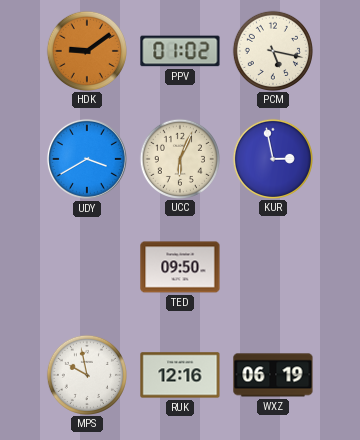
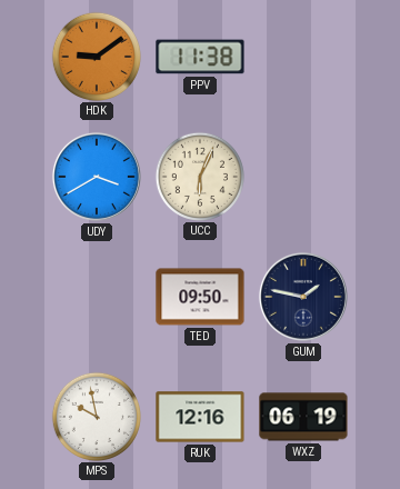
PPV: 01:02 -> 11:38
PCM: 5:17 -> none
KUR: 2:58 -> none
GUM: none -> 1:47
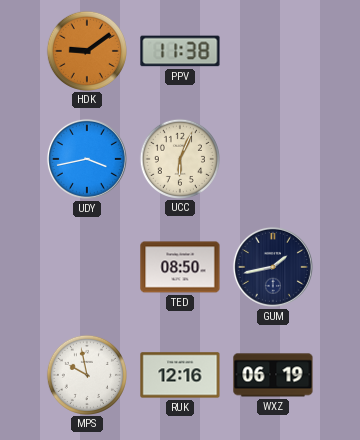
UDY: 3:40 -> 3:43
TED: 09:50 -> 08:50
GUM: 1:47 -> 1:43
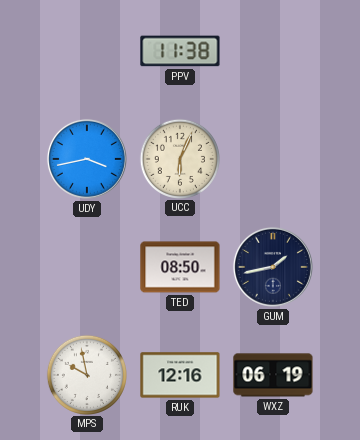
HDK: 9:09 -> none
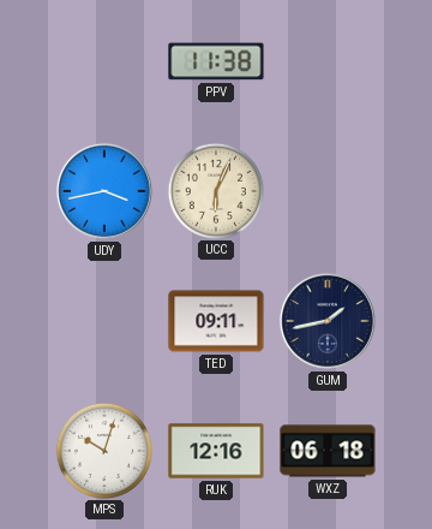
TED: 08:50 -> 09:11
MPS: 9:58 -> 10:03
WXZ: 06:19 -> 06:18
